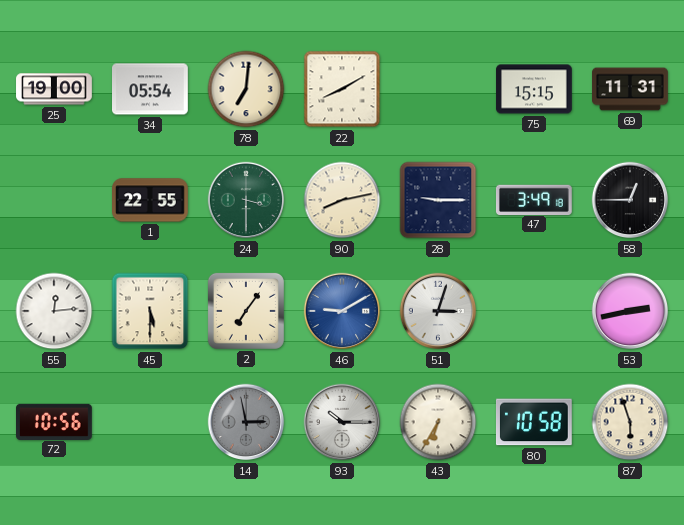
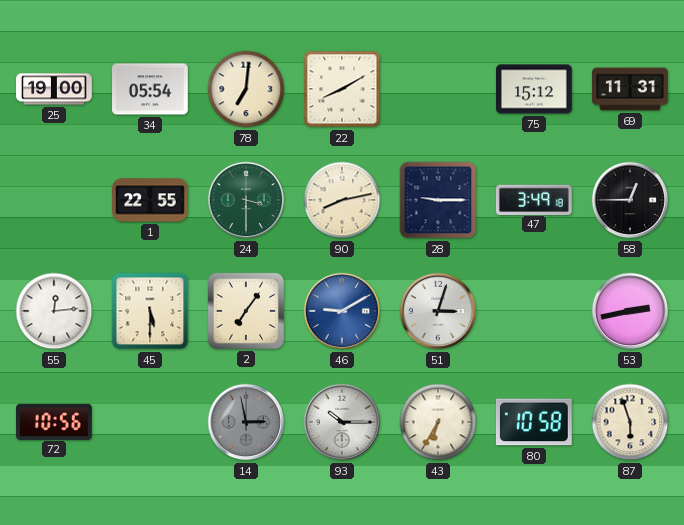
75: 15:15 -> 15:12
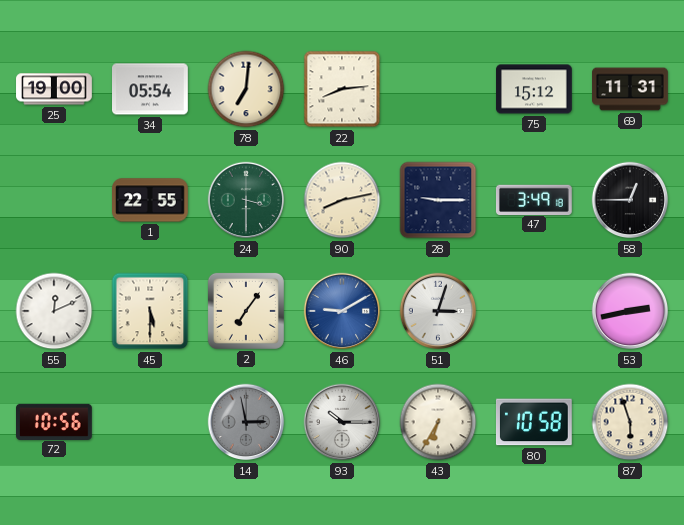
22: 8:10 -> 8:14
55: 12:14 -> 12:11
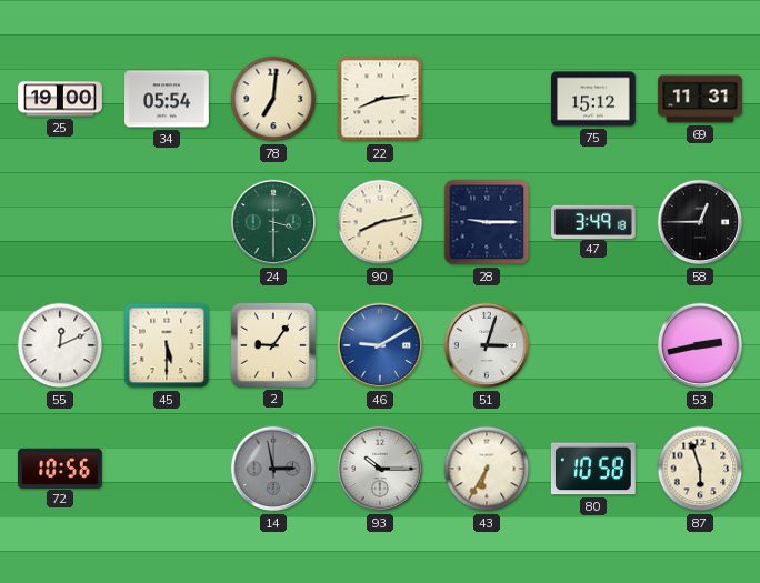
1: 22:55 -> none
2: 7:06 -> 9:06
